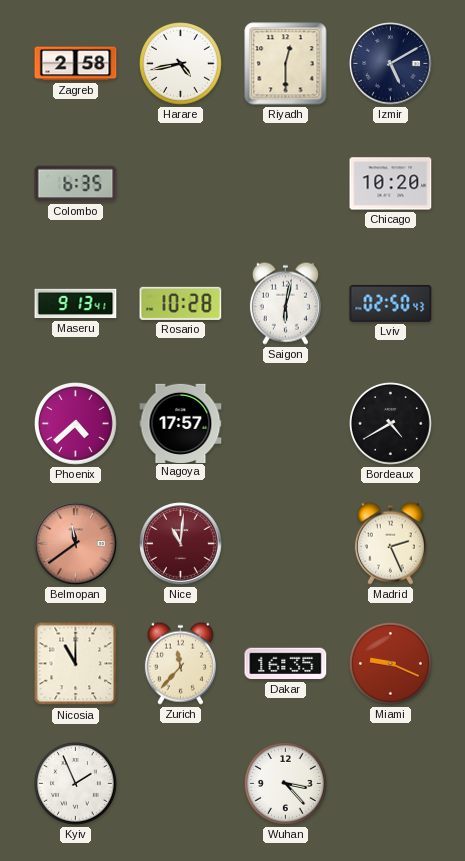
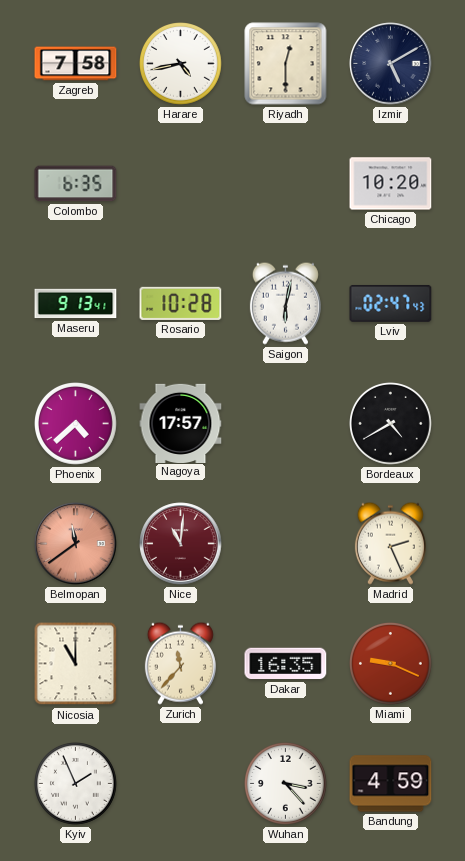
Zagreb: 2:58 -> 7:58
Lviv: 02:50 -> 02:47
Bandung: none -> 4:59
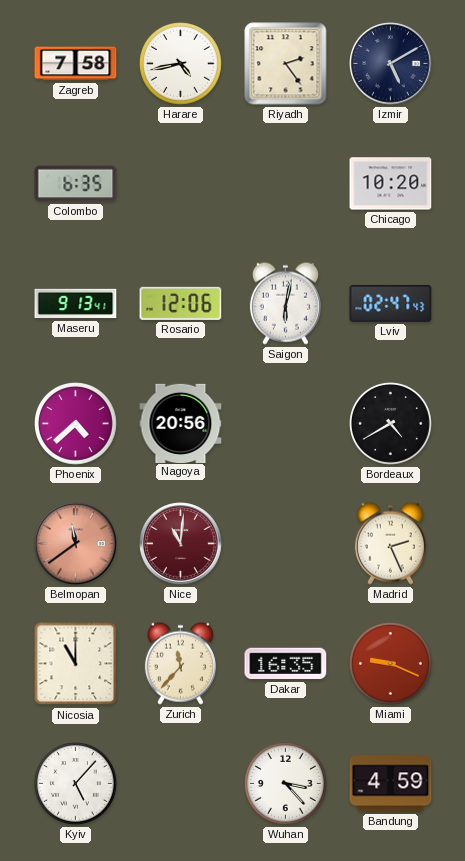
Riyadh: 12:30 -> 2:24
Rosario: 10:28 -> 12:06
Nagoya: 17:57 -> 20:56
Kyiv: 1:56 -> 5:07
